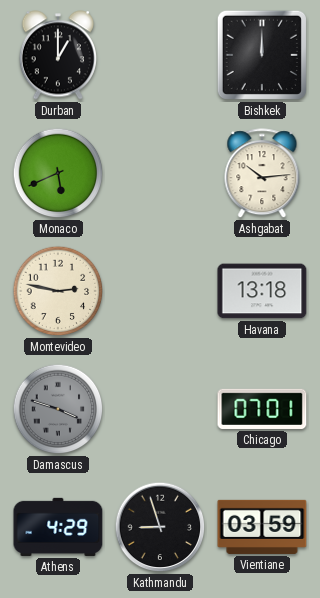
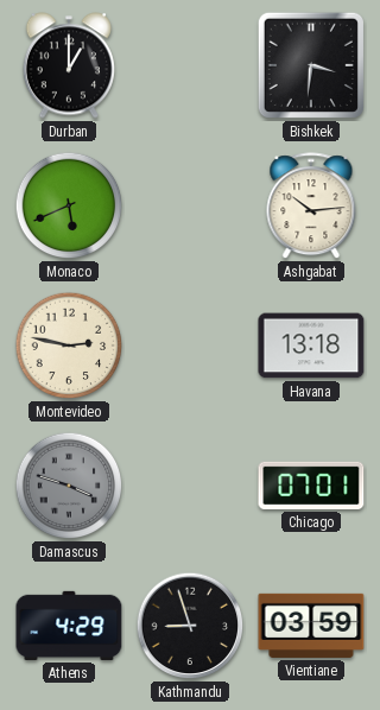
Bishkek: 12:00 -> 3:31
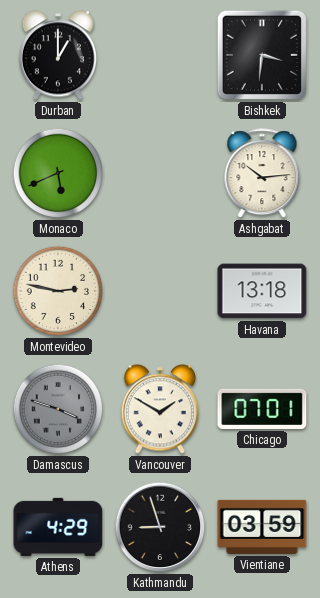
Vancouver: none -> 1:50
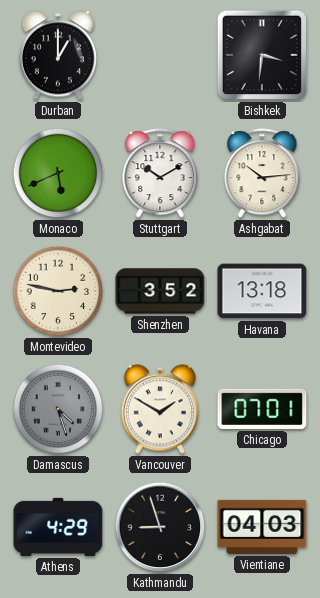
Stuttgart: none -> 10:10
Shenzhen: none -> 3:52
Damascus: 3:48 -> 4:27
Vientiane: 03:59 -> 04:03
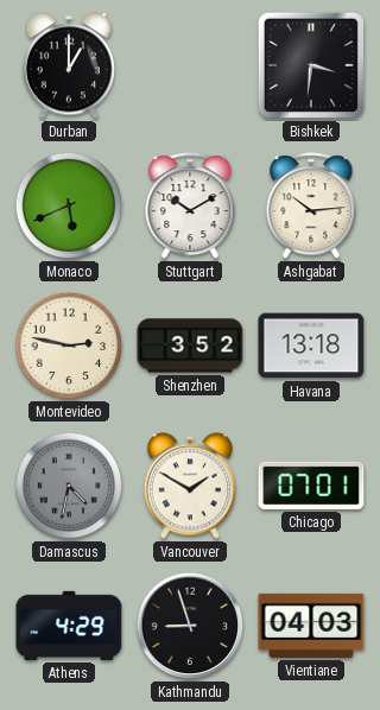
Damascus: 4:27 -> 4:32
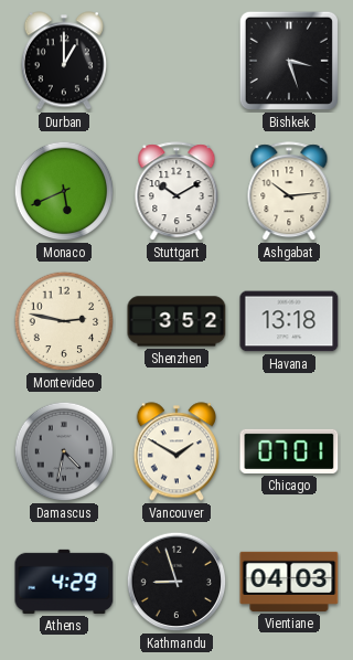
Bishkek: 3:31 -> 3:27
